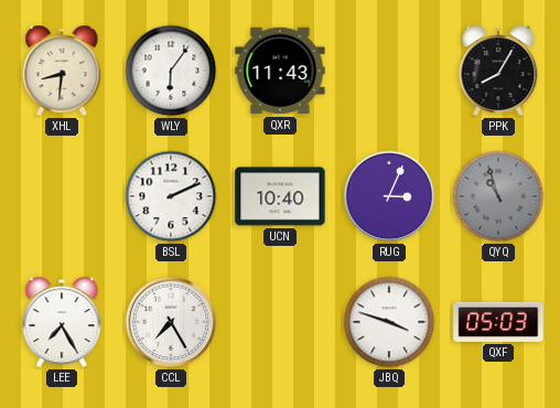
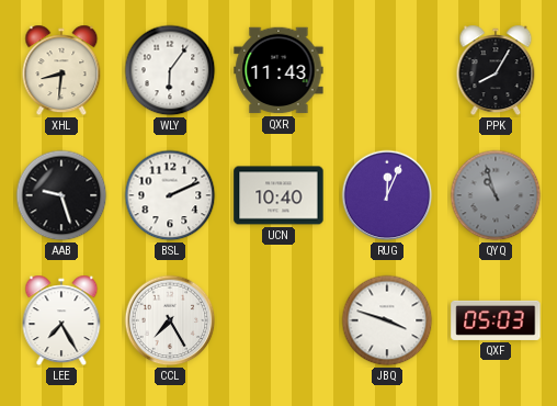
AAB: none -> 9:27
RUG: 3:04 -> 12:04
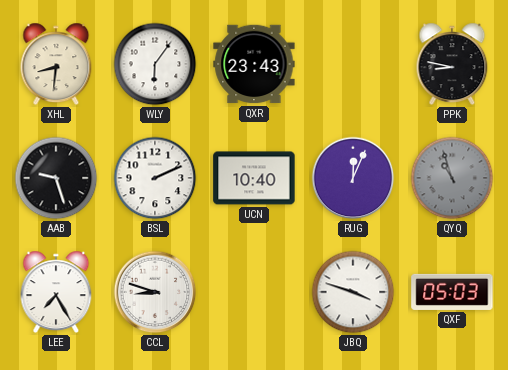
QXR: 11:43 -> 23:43
PPK: 8:05 -> 8:47
CCL: 7:25 -> 8:48
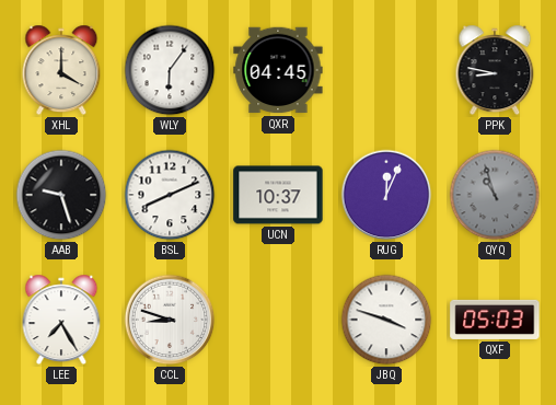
XHL: 8:31 -> 4:00
QXR: 23:43 -> 04:45
BSL: 2:11 -> 8:11
UCN: 10:40 -> 10:37
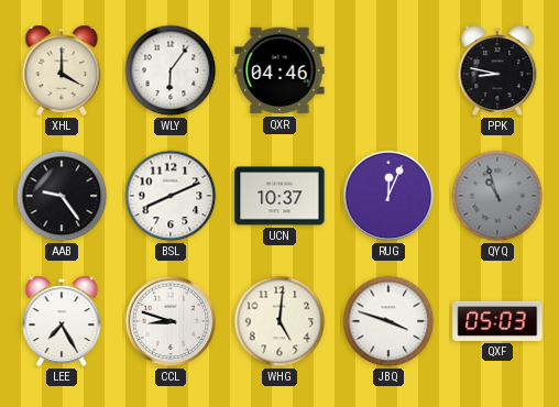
QXR: 04:45 -> 04:46
AAB: 9:27 -> 9:24
WHG: none -> 5:01
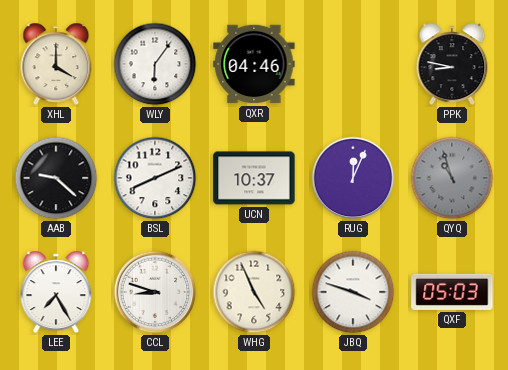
AAB: 9:24 -> 9:22
WHG: 5:01 -> 4:56
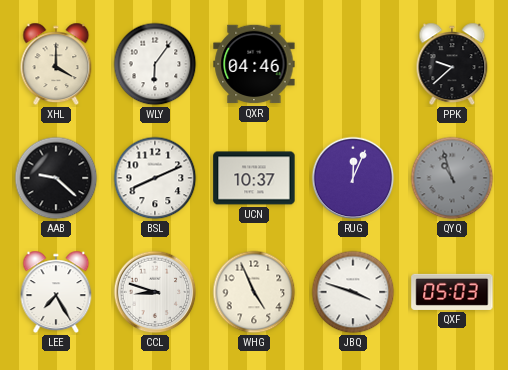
PPK: 8:47 -> 9:38
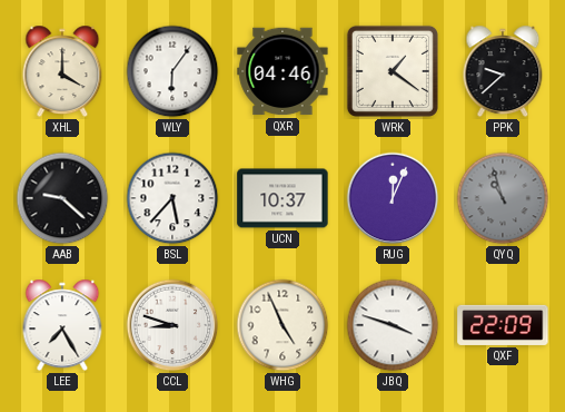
WRK: none -> 1:21
BSL: 8:11 -> 5:37
QXF: 05:03 -> 22:09
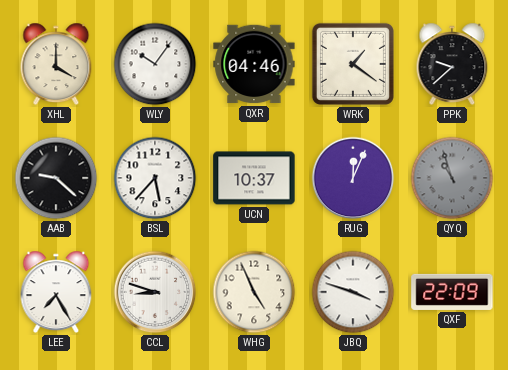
WLY: 6:06 -> 10:06
